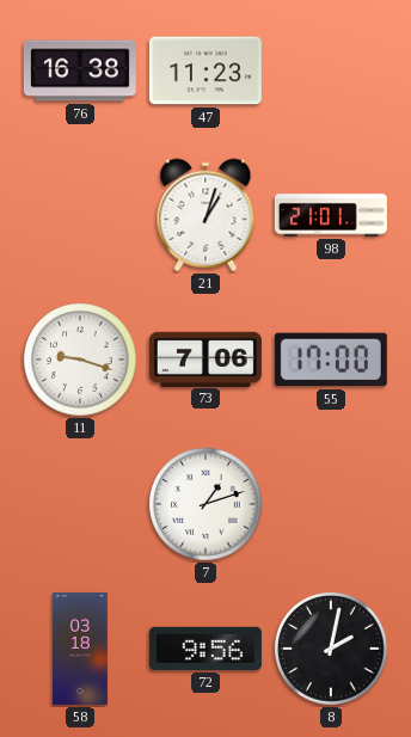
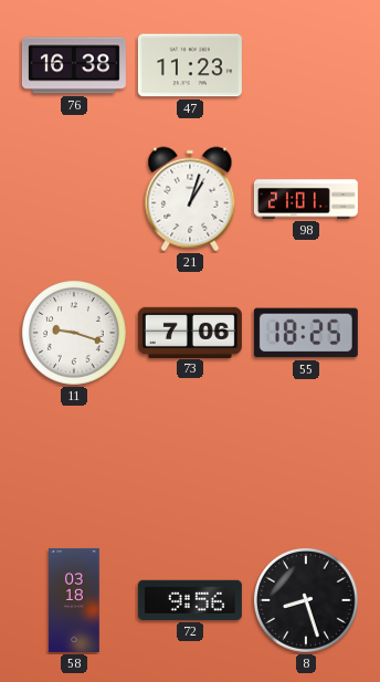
55: 17:00 -> 18:25
7: 1:12 -> none
8: 2:02 -> 8:27
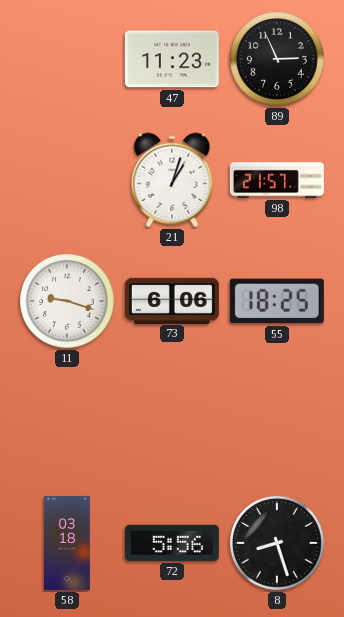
76: 16:38 -> none
89: none -> 2:56
98: 21:01 -> 21:57
73: 7:06 -> 6:06
72: 9:56 -> 5:56
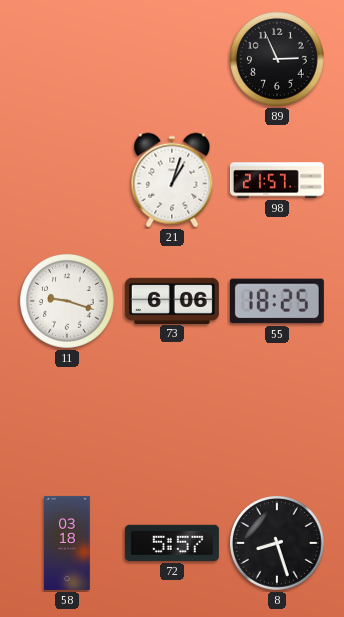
47: 11:23 -> none
72: 5:56 -> 5:57
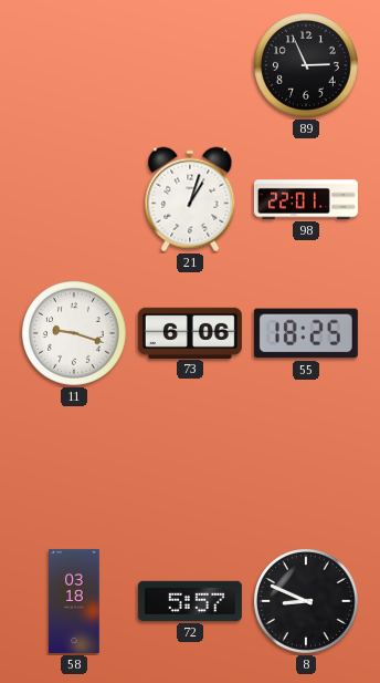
98: 21:57 -> 22:01
8: 8:27 -> 8:49
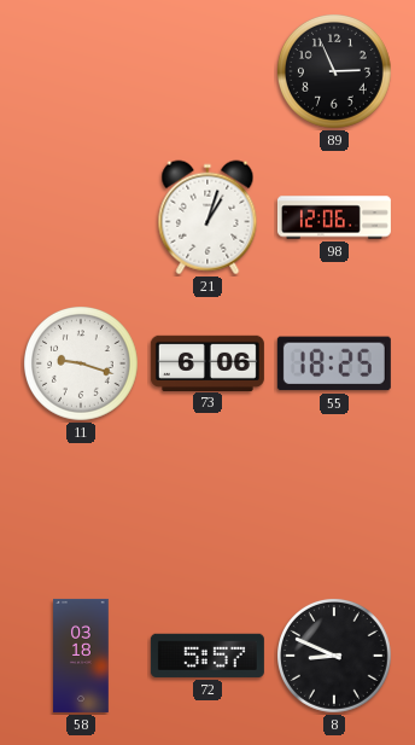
98: 22:01 -> 12:06
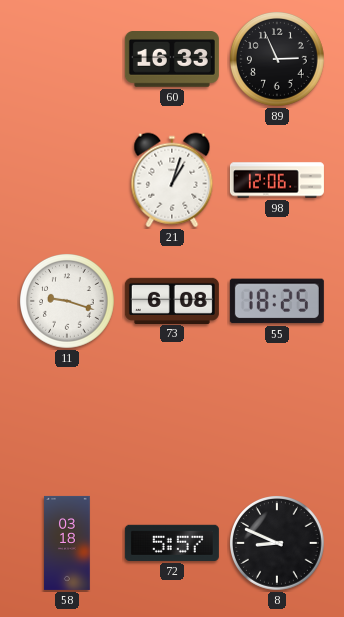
60: none -> 16:33
73: 6:06 -> 6:08
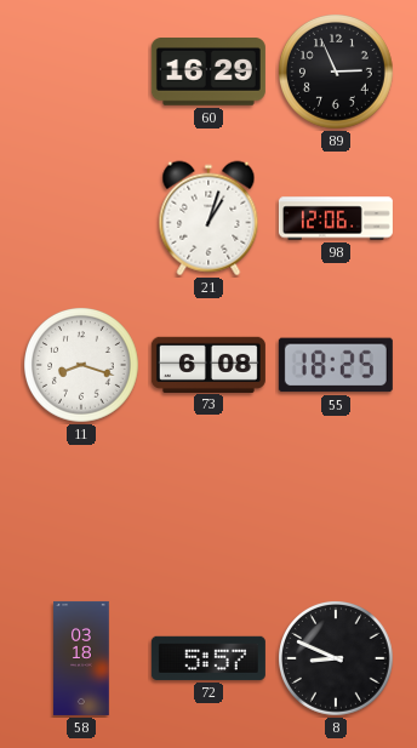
60: 16:33 -> 16:29
11: 9:18 -> 8:18
